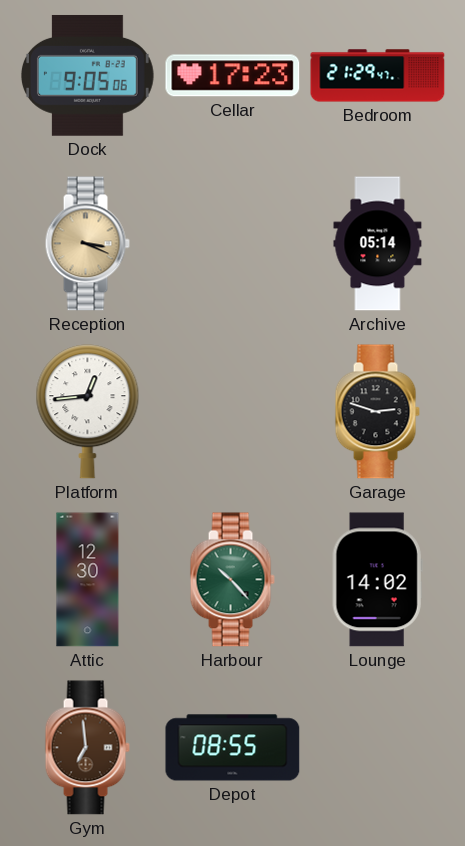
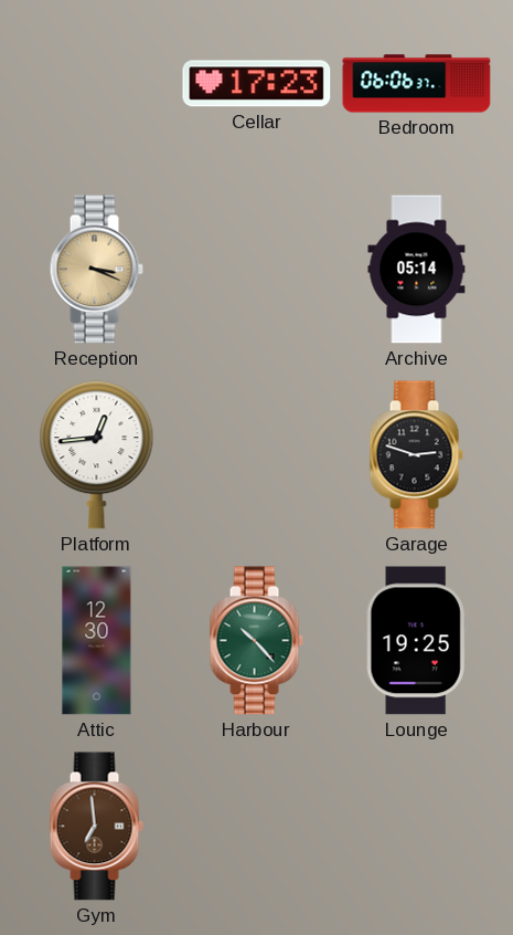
Dock: 9:05 -> none
Bedroom: 21:29 -> 06:06
Lounge: 14:02 -> 19:25
Depot: 08:55 -> none
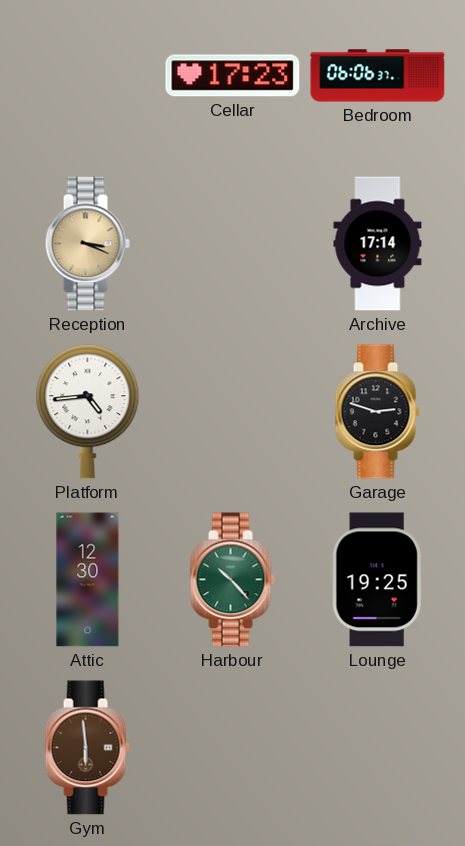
Archive: 05:14 -> 17:14
Platform: 12:44 -> 4:44
Gym: 6:59 -> 5:59
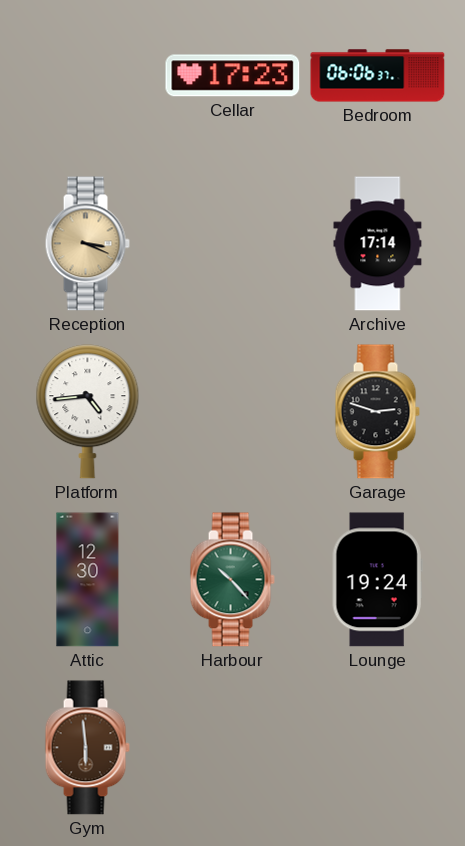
Lounge: 19:25 -> 19:24
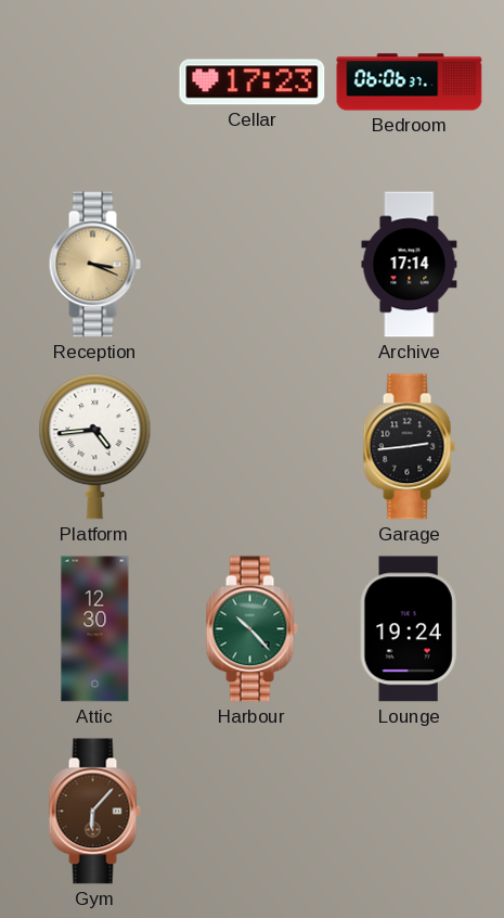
Garage: 2:48 -> 2:44
Gym: 5:59 -> 6:07
